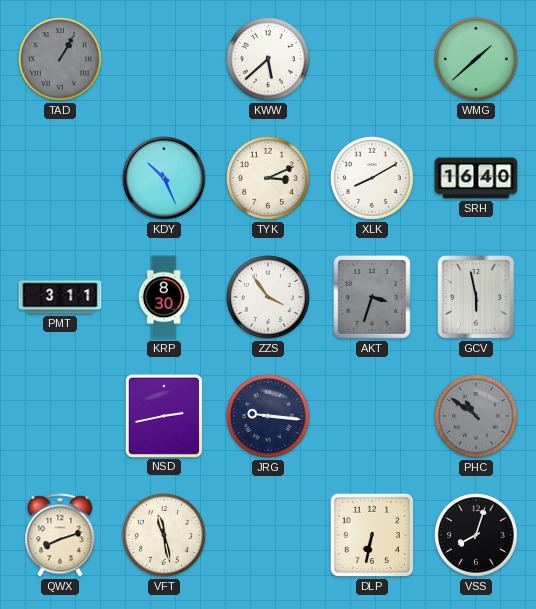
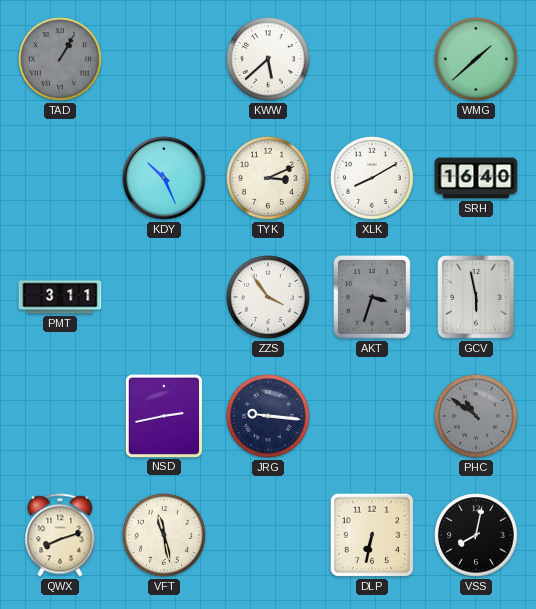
KRP: 8:30 -> none
VSS: 8:03 -> 8:02
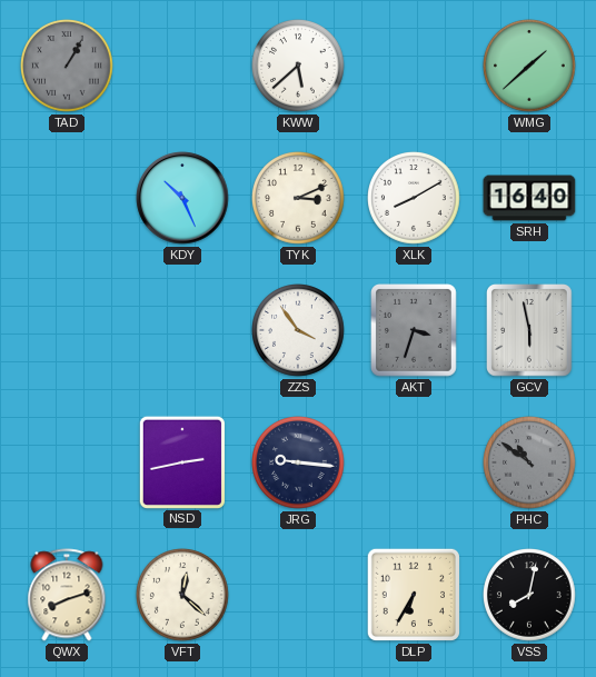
PMT: 3:11 -> none
VFT: 11:28 -> 12:22
DLP: 6:32 -> 6:35
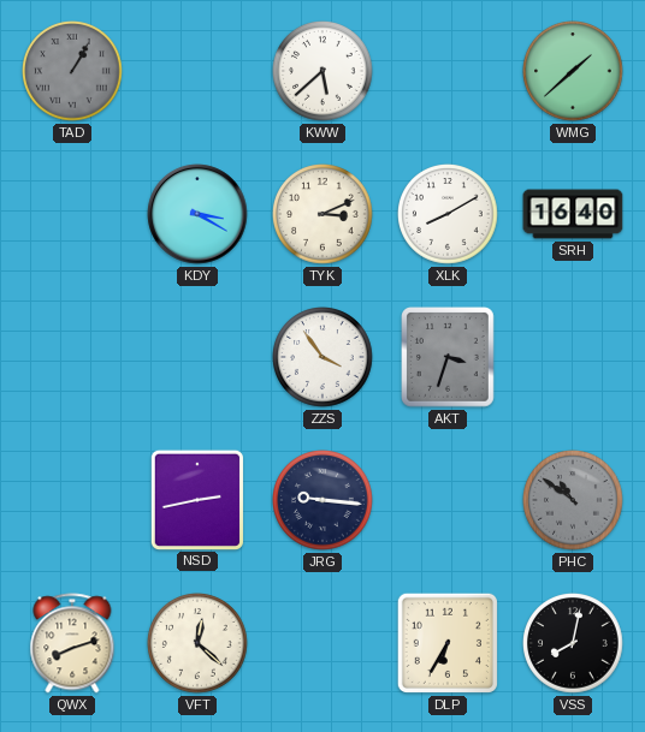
KDY: 10:26 -> 3:20
GCV: 5:58 -> none
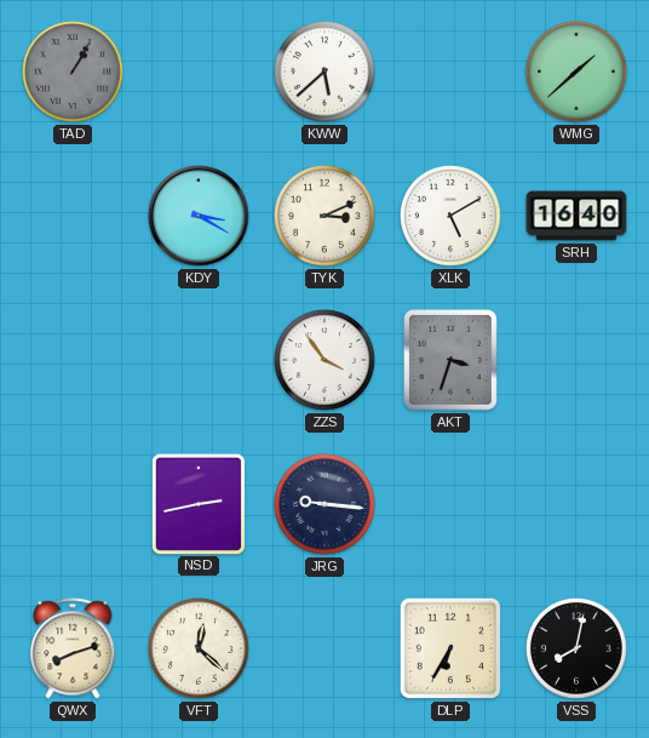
XLK: 8:10 -> 5:10
PHC: 10:51 -> none
